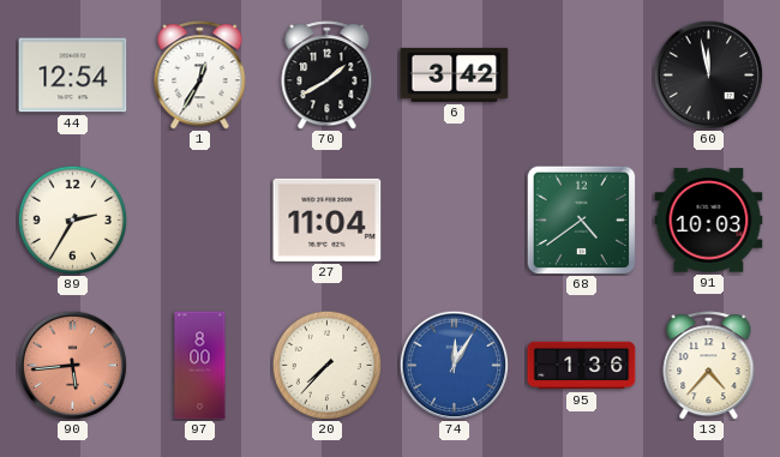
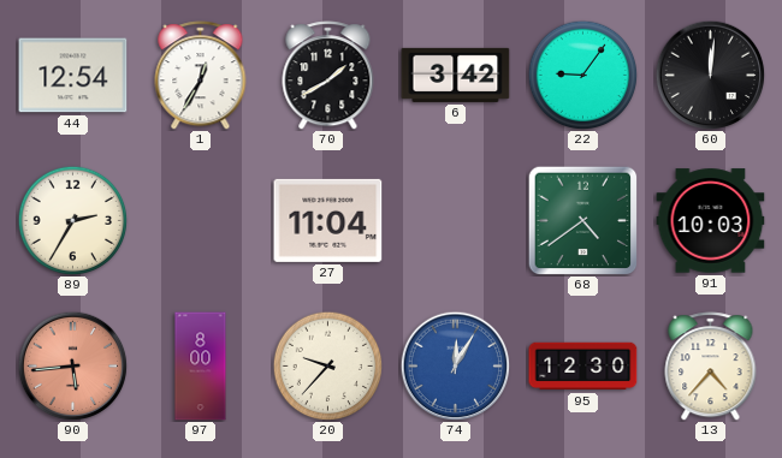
22: none -> 9:06
60: 11:58 -> 12:01
20: 7:37 -> 9:37
95: 1:36 -> 12:30
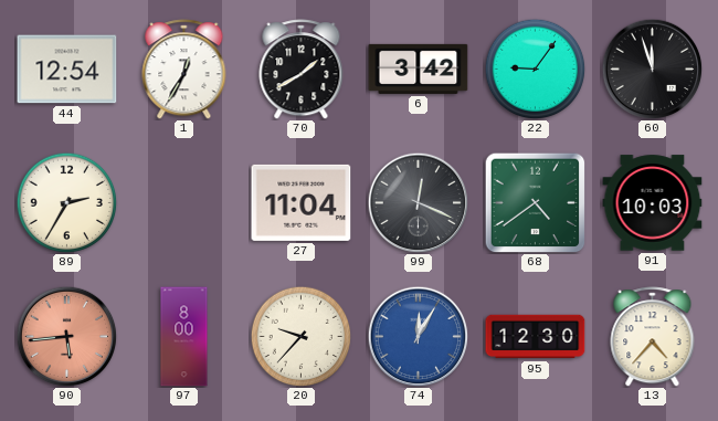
60: 12:01 -> 11:57
99: none -> 12:19
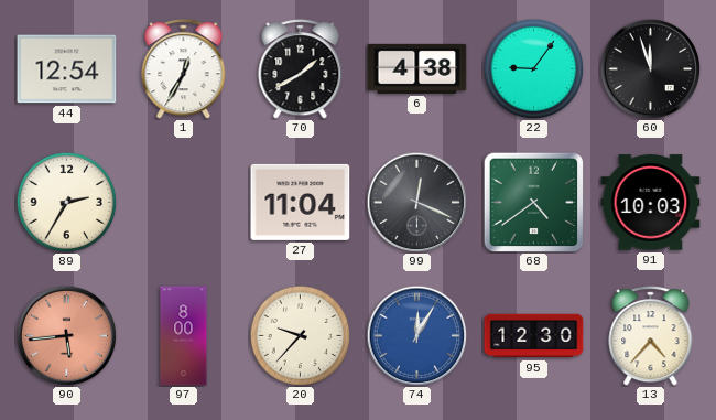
6: 3:42 -> 4:38
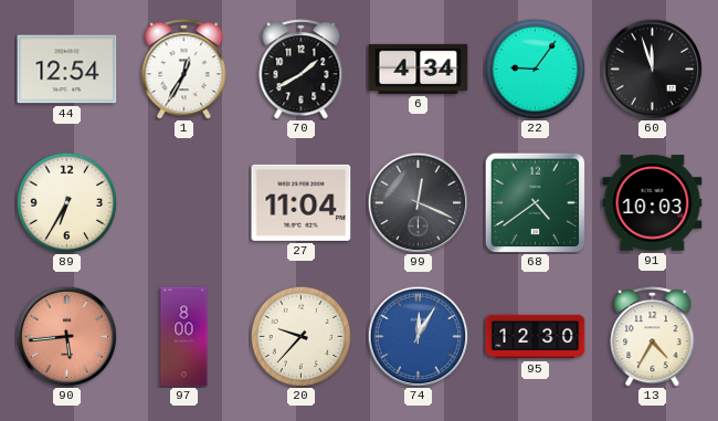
6: 4:38 -> 4:34
89: 2:35 -> 6:35
13: 4:37 -> 4:35
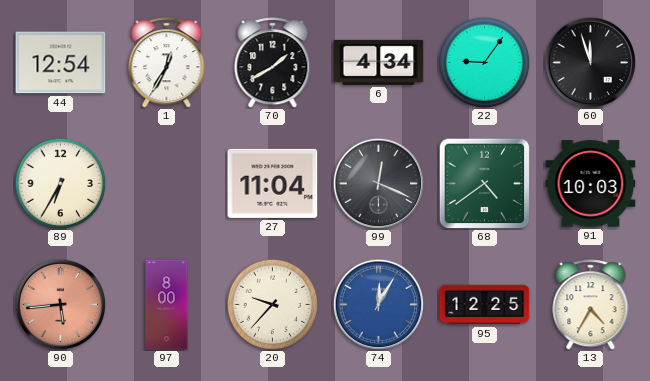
95: 12:30 -> 12:25
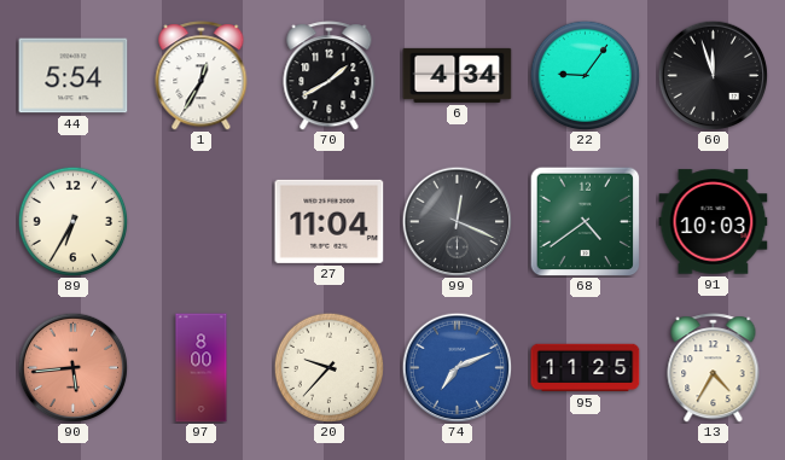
44: 12:54 -> 5:54
74: 12:05 -> 7:11
95: 12:25 -> 11:25
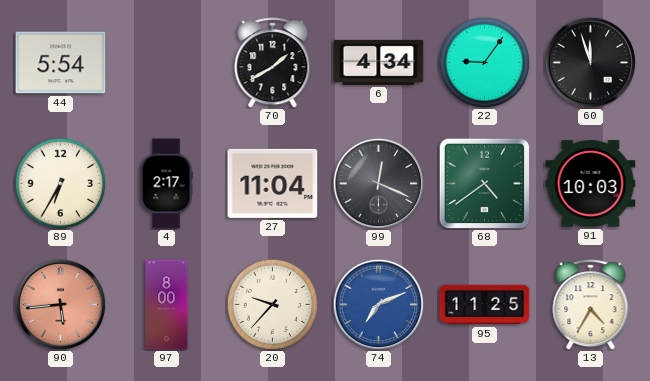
1: 12:35 -> none
4: none -> 2:17
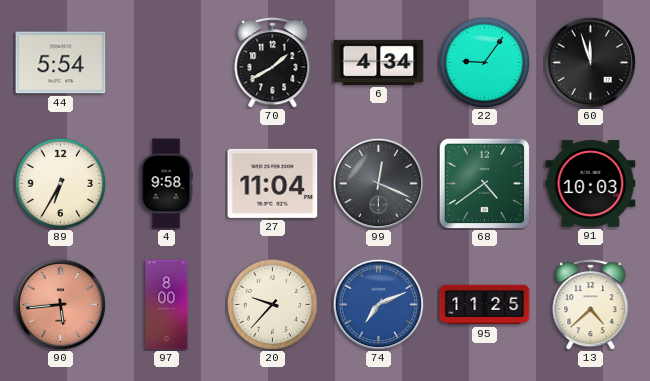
4: 2:17 -> 9:58
13: 4:35 -> 4:38
